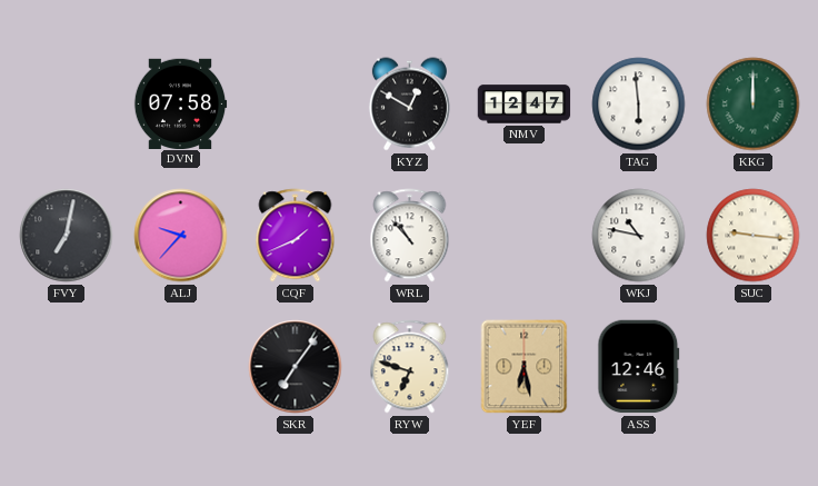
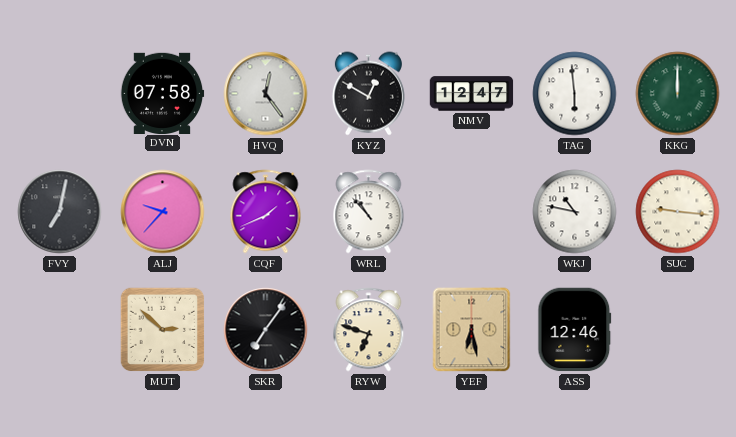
HVQ: none -> 12:24
MUT: none -> 2:52
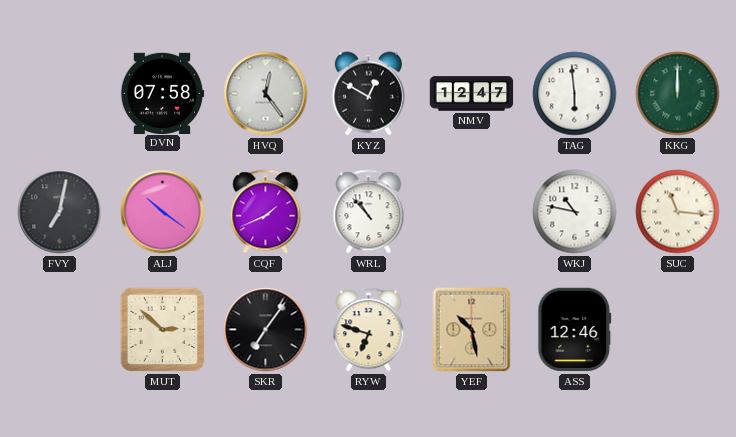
ALJ: 9:37 -> 10:21
SUC: 9:16 -> 11:16
YEF: 6:28 -> 10:28
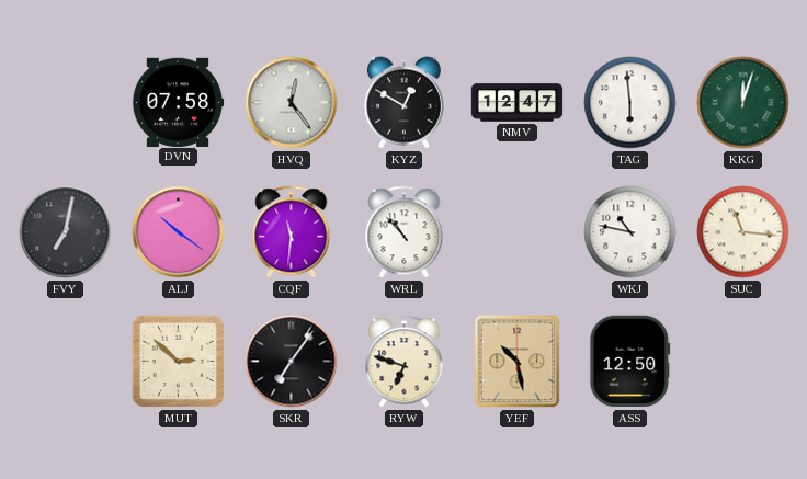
KKG: 12:00 -> 12:03
CQF: 1:41 -> 11:31
ASS: 12:46 -> 12:50
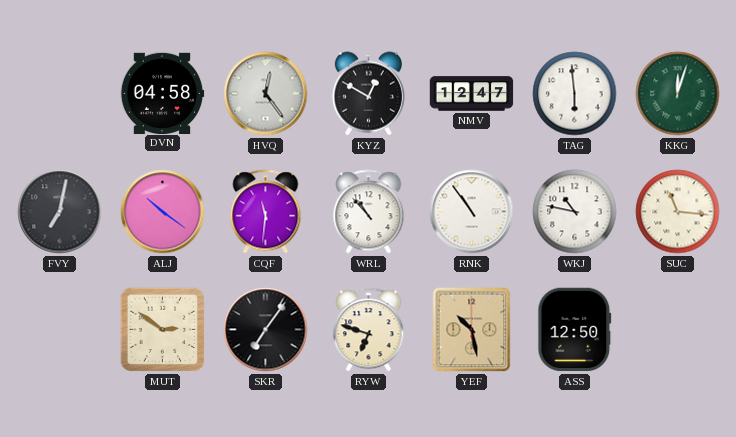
DVN: 07:58 -> 04:58
RNK: none -> 10:54
MUT: 2:52 -> 2:51
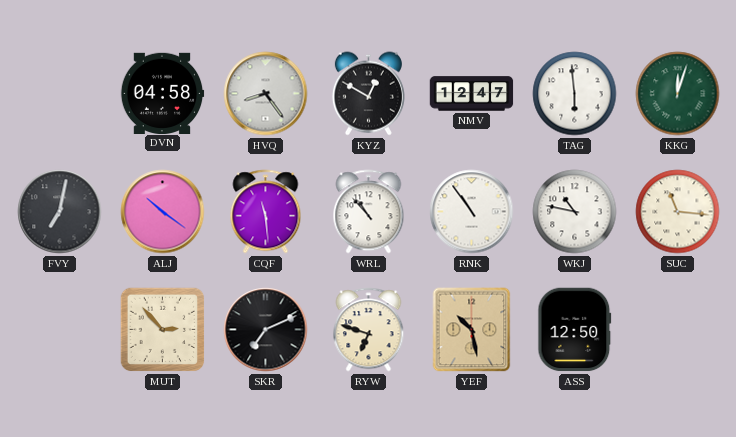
HVQ: 12:24 -> 8:24
CQF: 11:31 -> 11:29
MUT: 2:51 -> 2:53
SKR: 7:06 -> 7:11
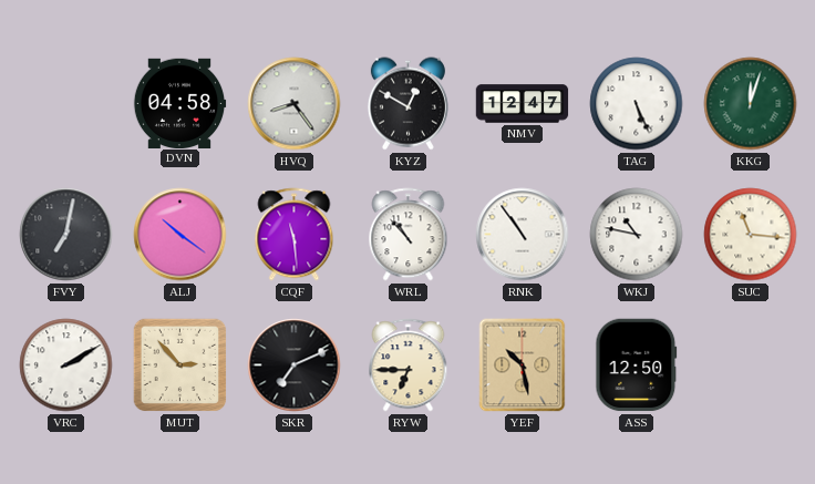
TAG: 5:59 -> 5:26
VRC: none -> 2:10
RYW: 6:48 -> 6:45
